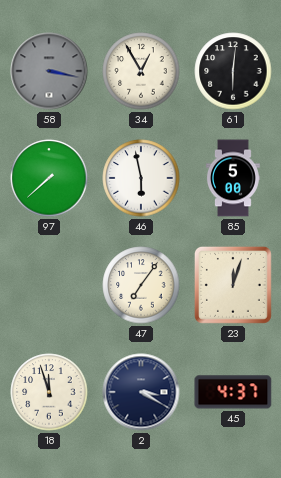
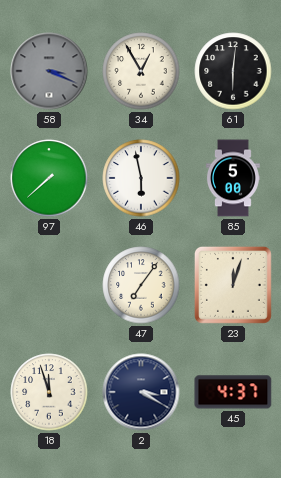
58: 3:17 -> 3:19
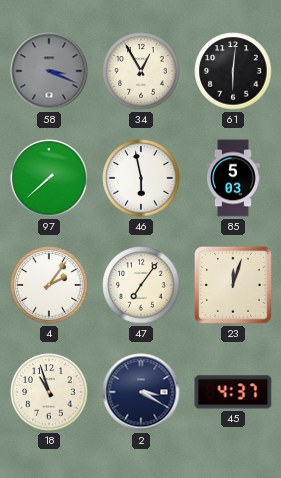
85: 5:00 -> 5:03
4: none -> 2:06
18: 11:57 -> 10:57
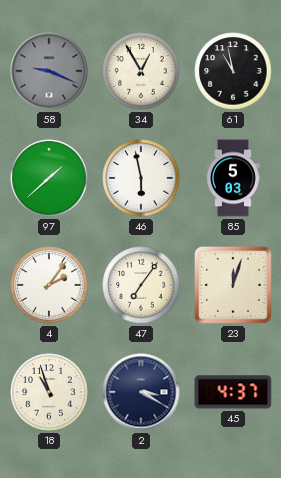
58: 3:19 -> 9:19
61: 6:01 -> 10:58
97: 7:38 -> 1:38
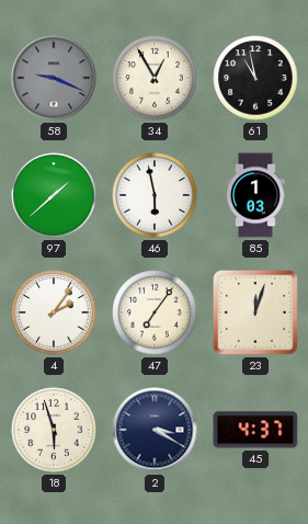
85: 5:03 -> 1:03
18: 10:57 -> 5:57
